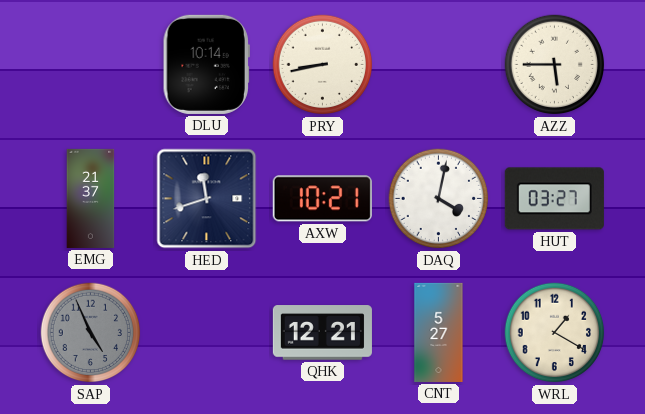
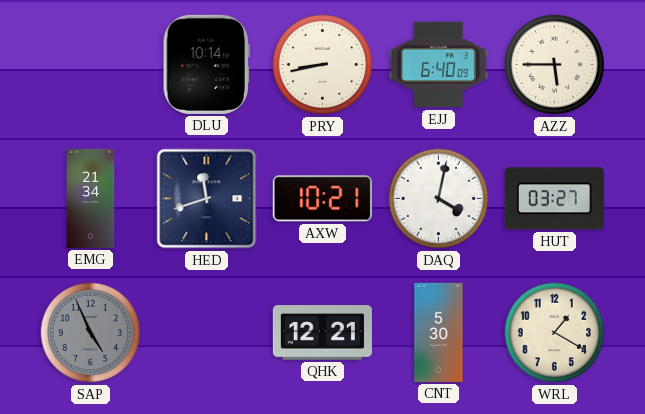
EJJ: none -> 6:40
EMG: 21:37 -> 21:34
CNT: 5:27 -> 5:30
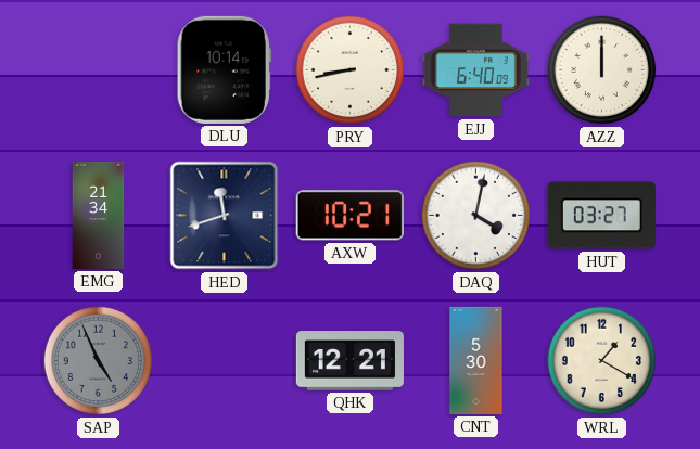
AZZ: 5:45 -> 12:00
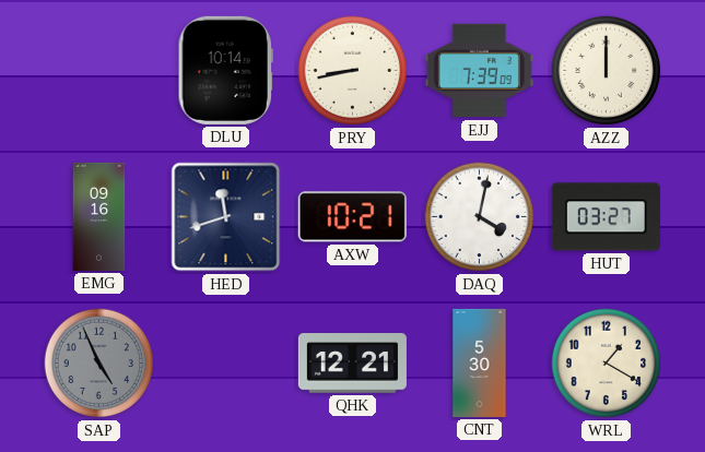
EJJ: 6:40 -> 7:39
EMG: 21:34 -> 09:16
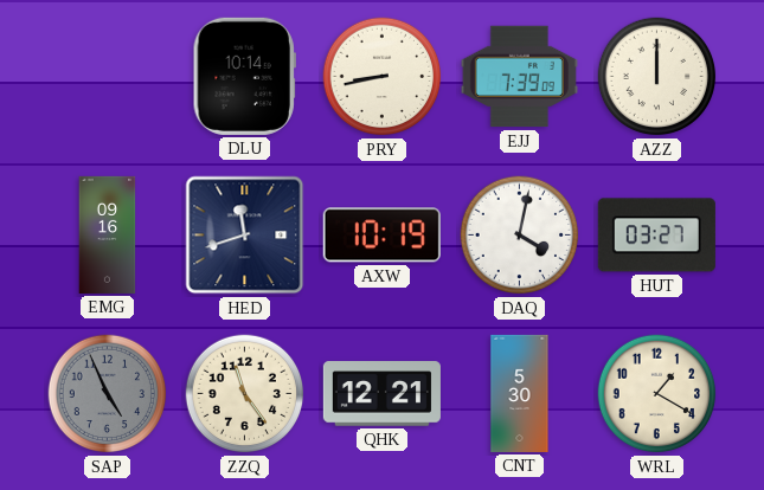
AXW: 10:21 -> 10:19
ZZQ: none -> 11:24
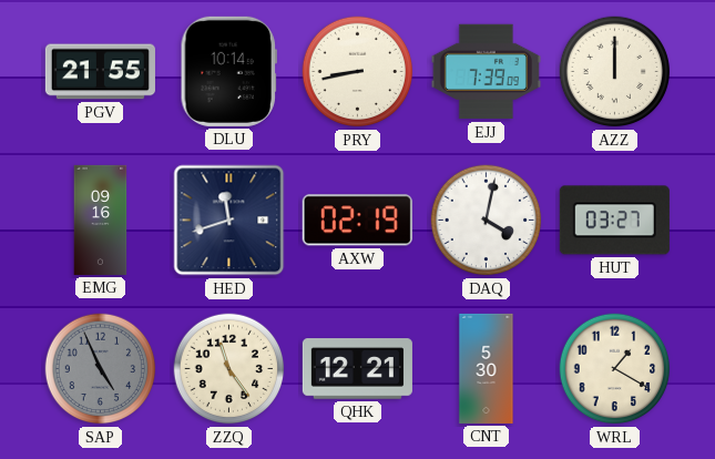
PGV: none -> 21:55
AXW: 10:19 -> 02:19
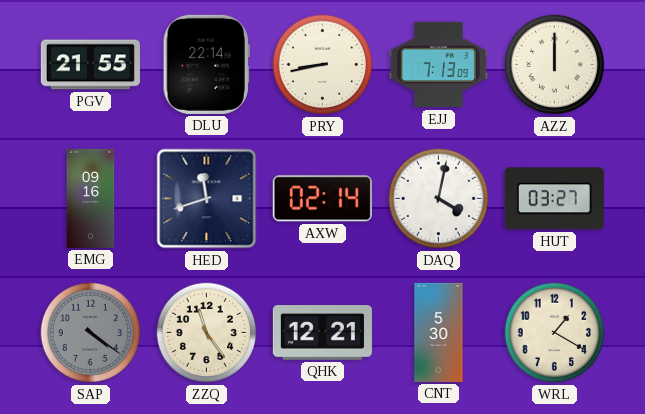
DLU: 10:14 -> 22:14
EJJ: 7:39 -> 7:13
AXW: 02:19 -> 02:14
SAP: 4:56 -> 4:21
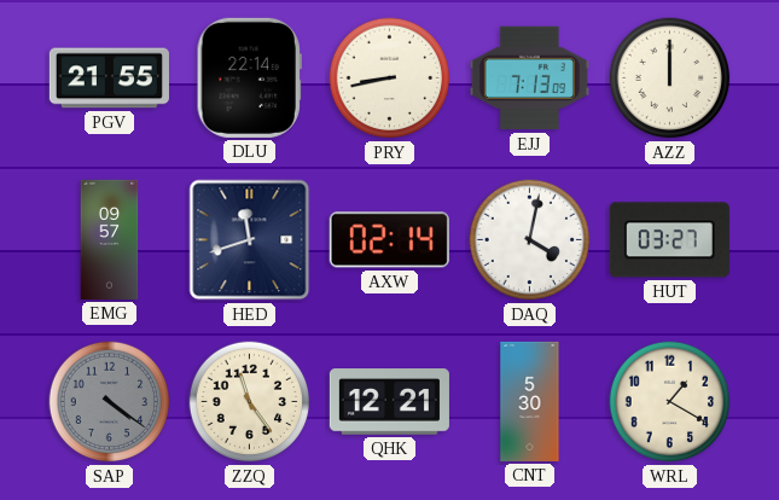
EMG: 09:16 -> 09:57
